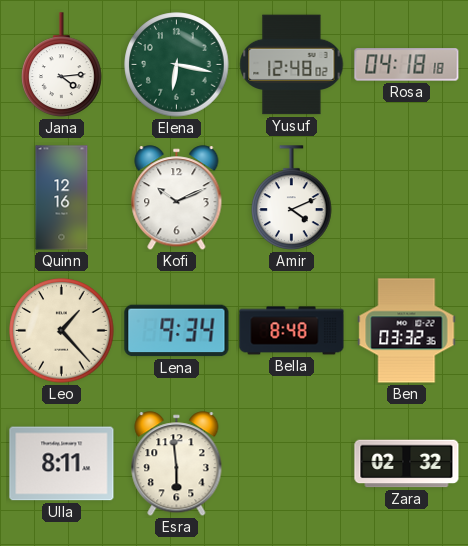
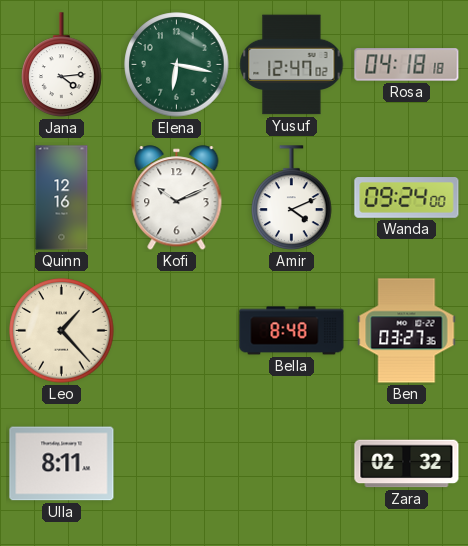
Yusuf: 12:48 -> 12:47
Wanda: none -> 09:24
Lena: 9:34 -> none
Ben: 03:32 -> 03:27
Esra: 5:59 -> none
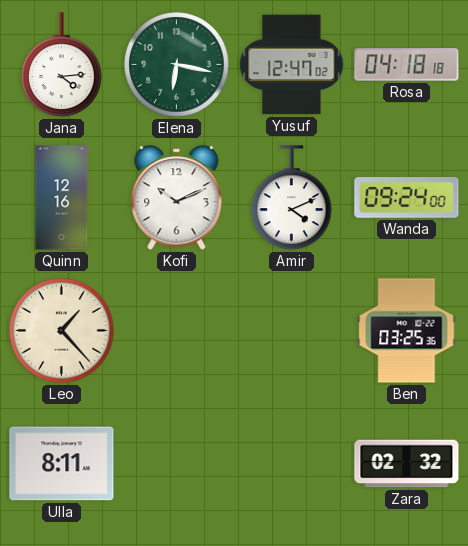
Bella: 8:48 -> none
Ben: 03:27 -> 03:25
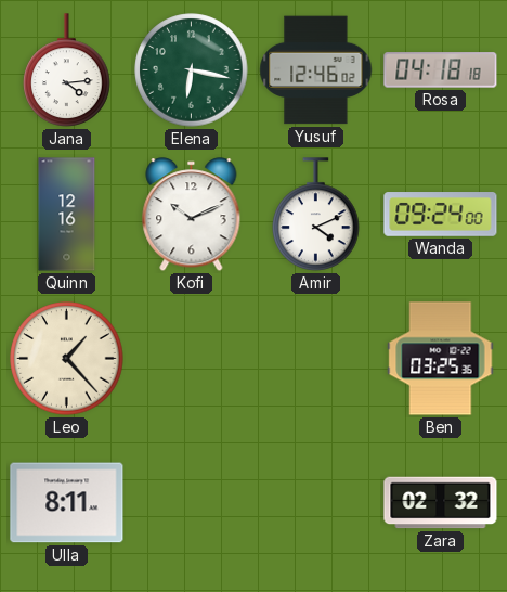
Yusuf: 12:47 -> 12:46
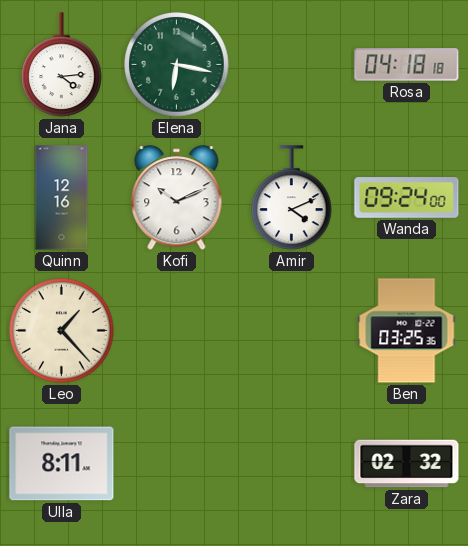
Yusuf: 12:46 -> none
